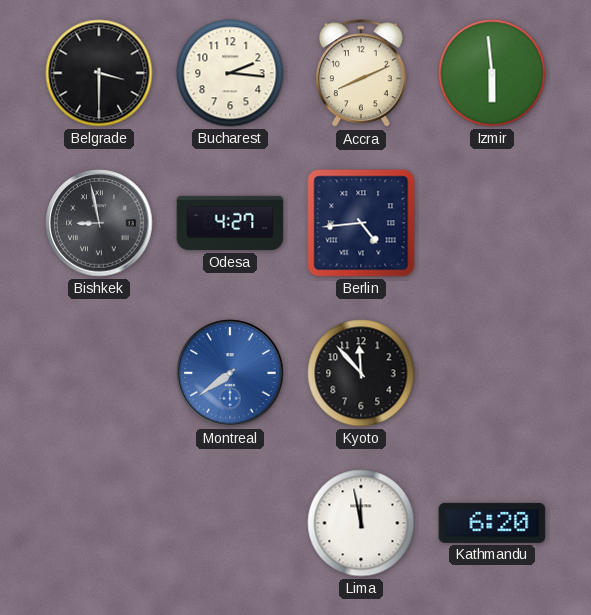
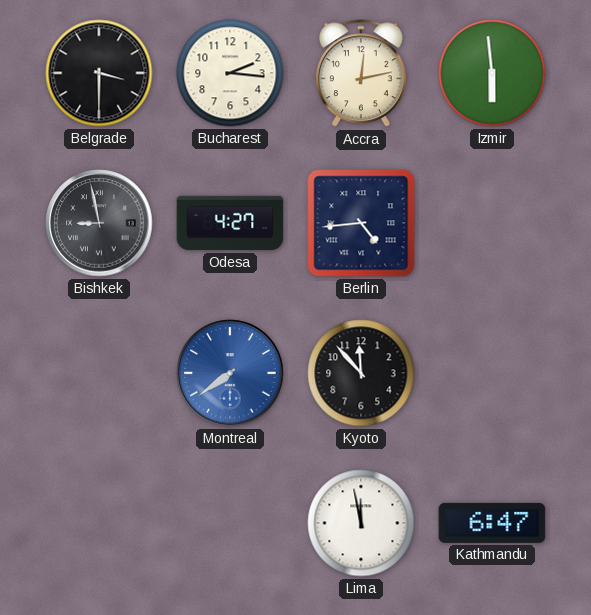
Accra: 8:11 -> 12:13
Kathmandu: 6:20 -> 6:47
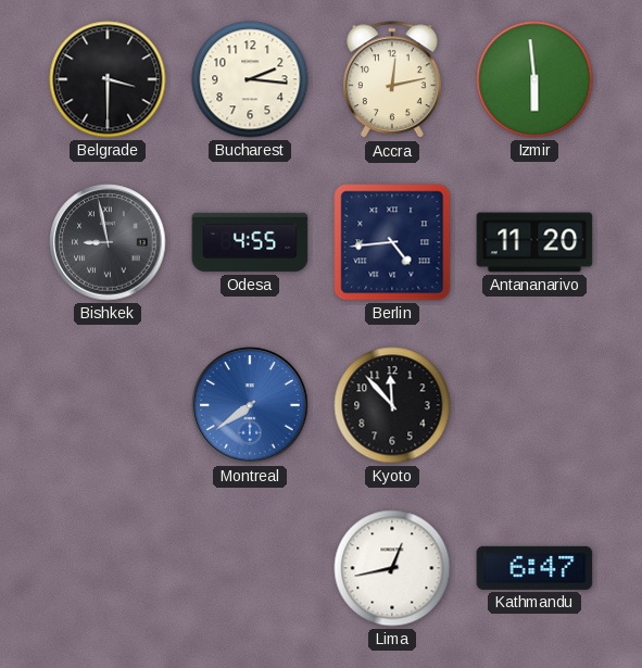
Odesa: 4:27 -> 4:55
Antananarivo: none -> 11:20
Lima: 11:58 -> 12:43
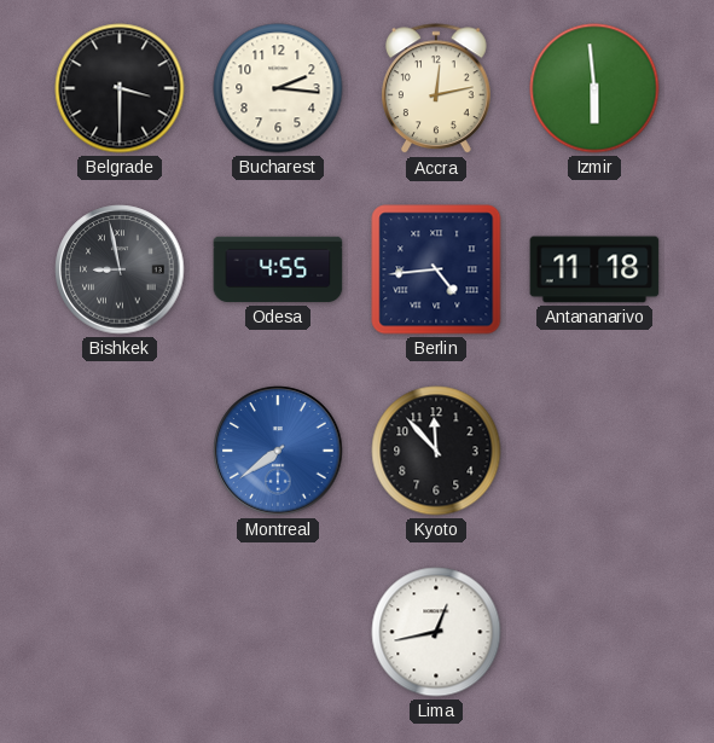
Antananarivo: 11:20 -> 11:18
Kathmandu: 6:47 -> none
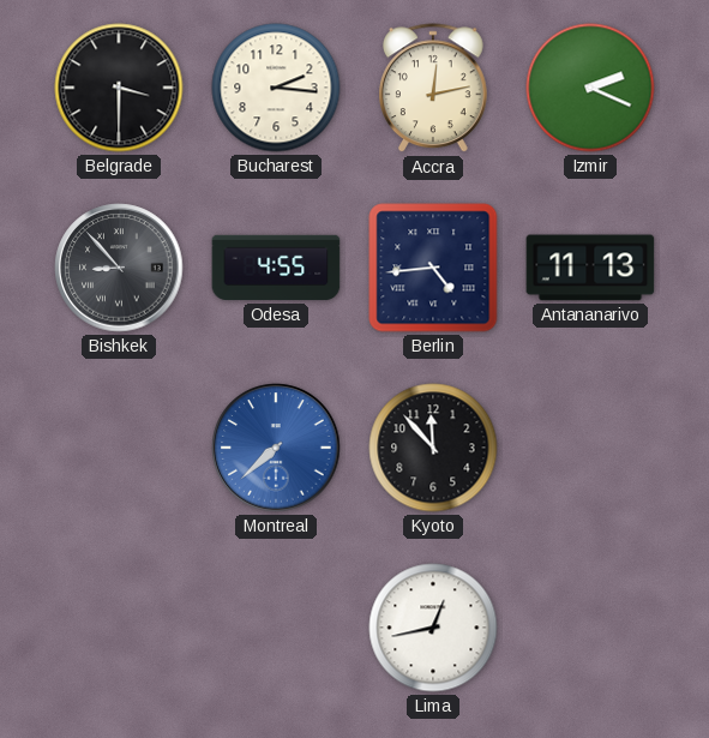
Izmir: 5:59 -> 2:19
Bishkek: 8:58 -> 8:53
Antananarivo: 11:18 -> 11:13
Montreal: 7:39 -> 7:38
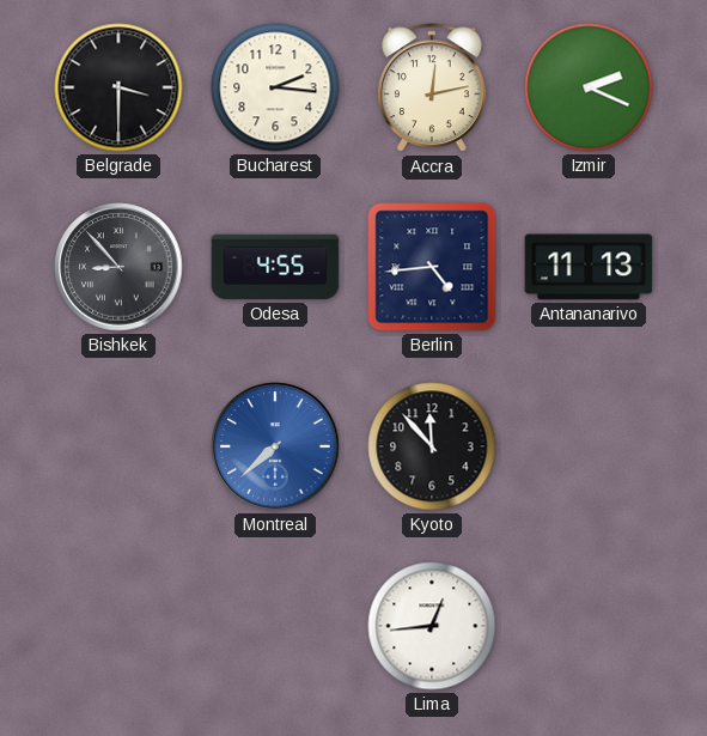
Lima: 12:43 -> 12:44
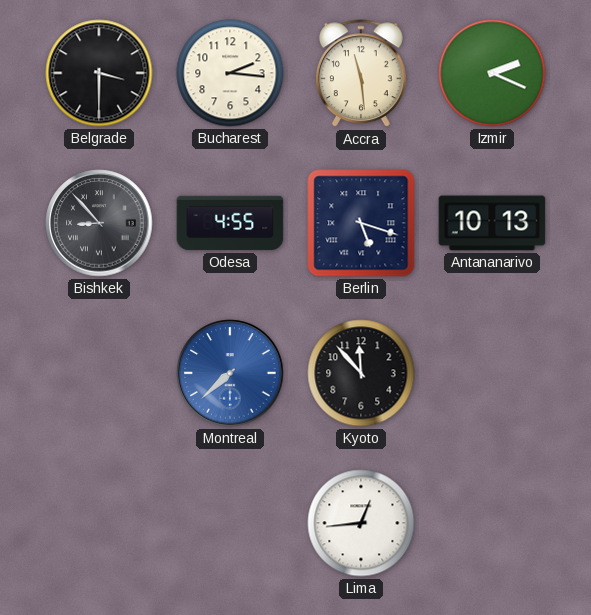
Accra: 12:13 -> 11:29
Berlin: 4:44 -> 5:18
Antananarivo: 11:13 -> 10:13
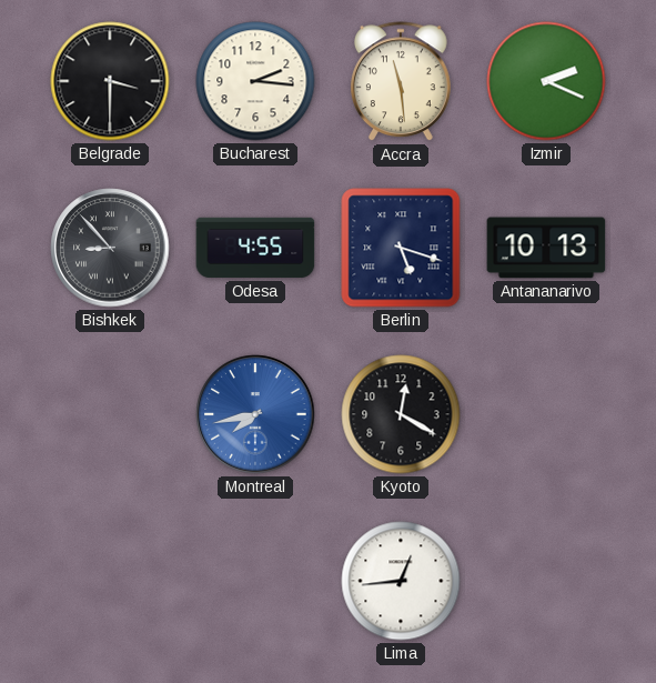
Montreal: 7:38 -> 7:43
Kyoto: 11:53 -> 12:20
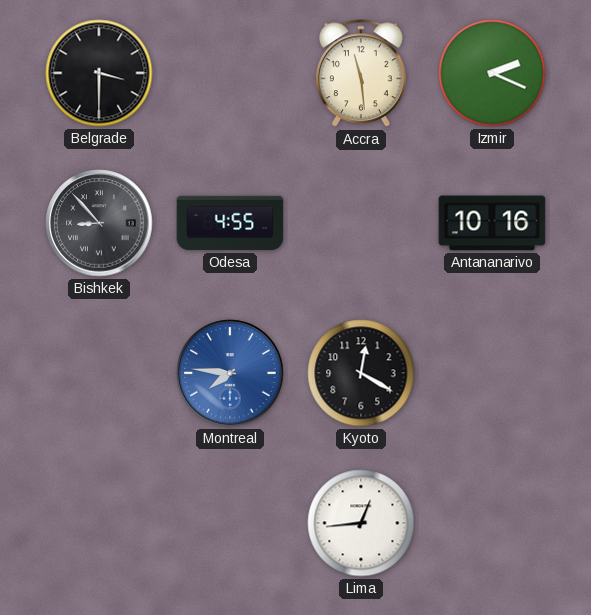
Bucharest: 2:16 -> none
Berlin: 5:18 -> none
Antananarivo: 10:13 -> 10:16
Montreal: 7:43 -> 7:46
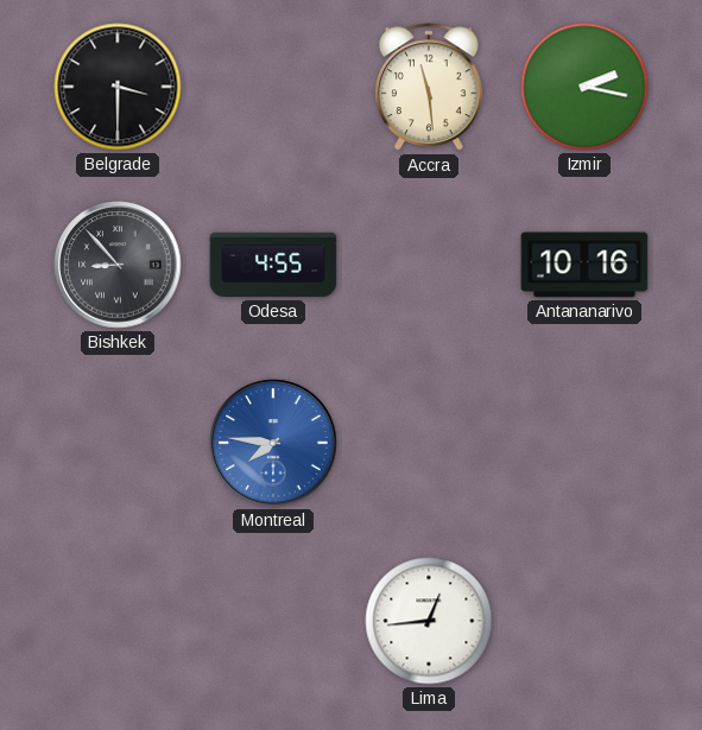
Izmir: 2:19 -> 2:17
Kyoto: 12:20 -> none
